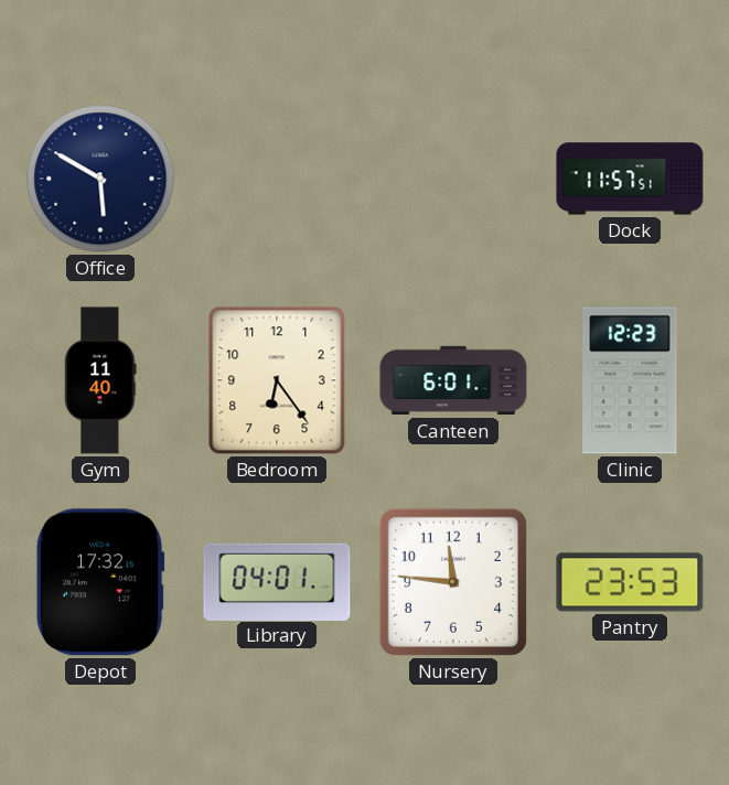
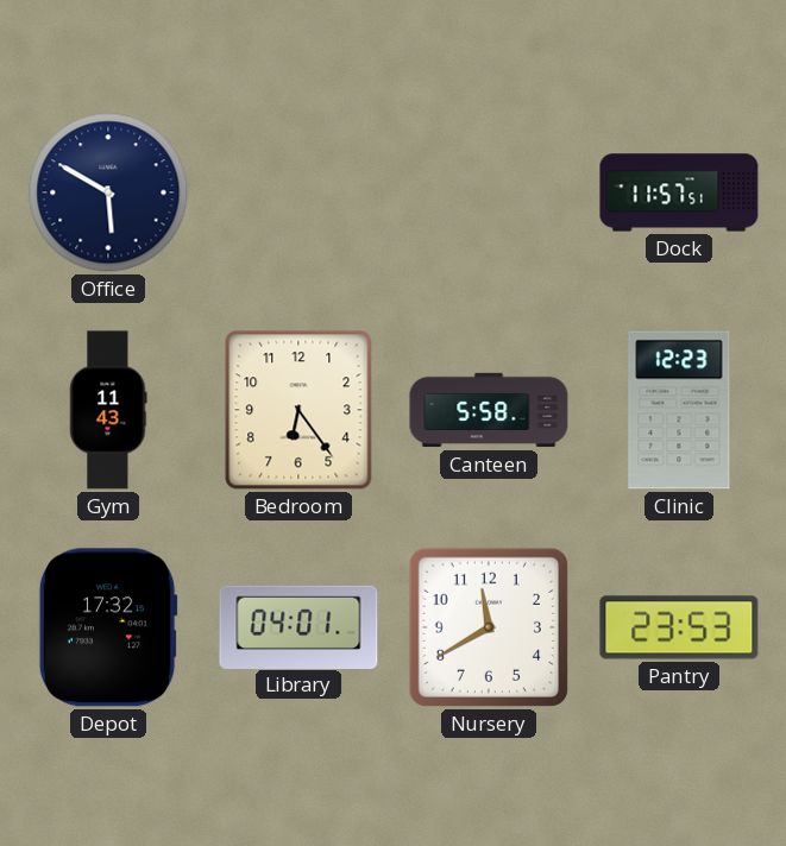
Gym: 11:40 -> 11:43
Canteen: 6:01 -> 5:58
Nursery: 11:46 -> 11:40
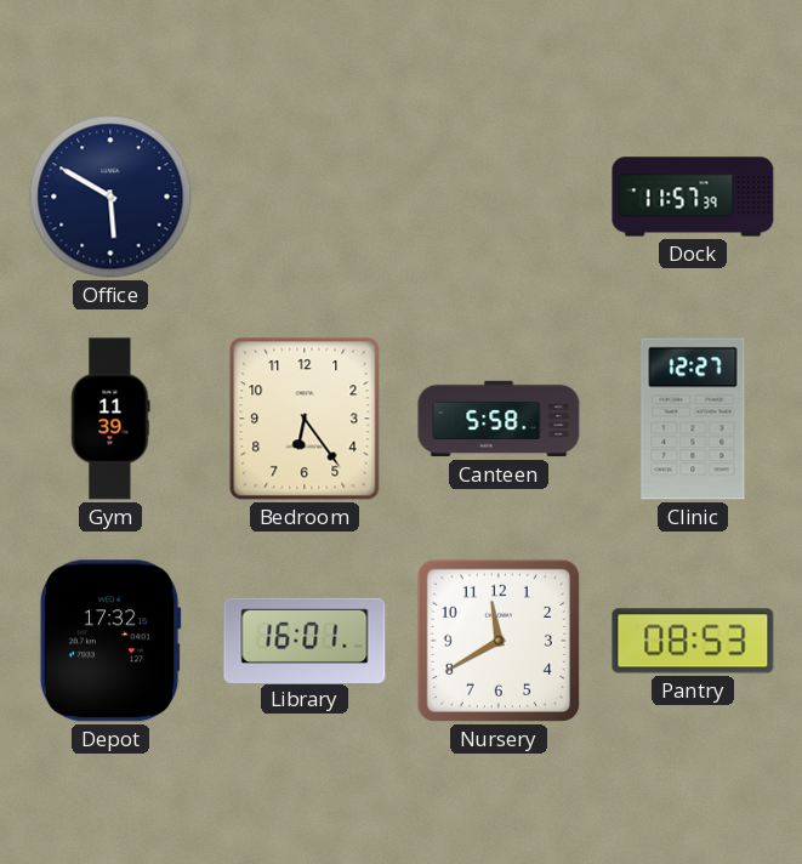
Dock: 11:57:51 -> 11:57:39
Gym: 11:43 -> 11:39
Clinic: 12:23 -> 12:27
Library: 04:01 -> 16:01
Pantry: 23:53 -> 08:53
